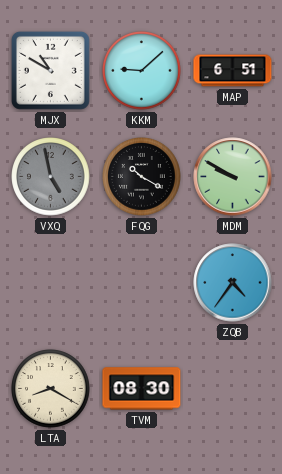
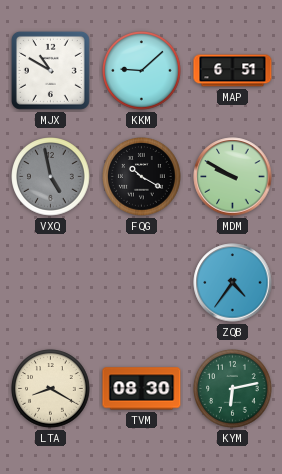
KYM: none -> 6:13
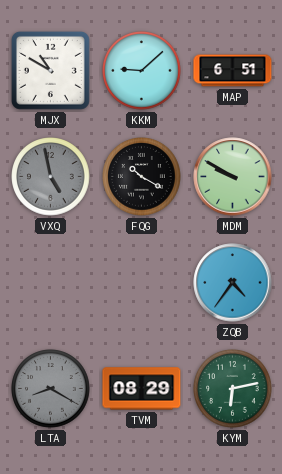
LTA dial: cream -> grey
TVM: 08:30 -> 08:29
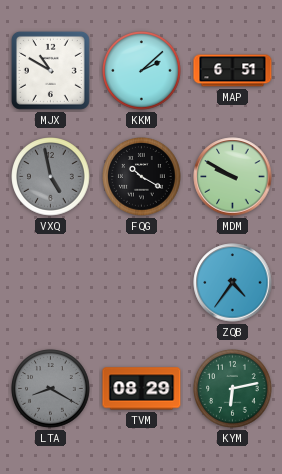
KKM: 9:08 -> 2:08
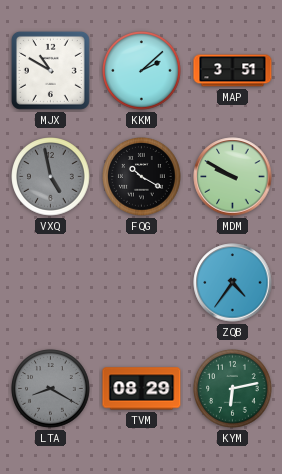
MAP: 6:51 -> 3:51
